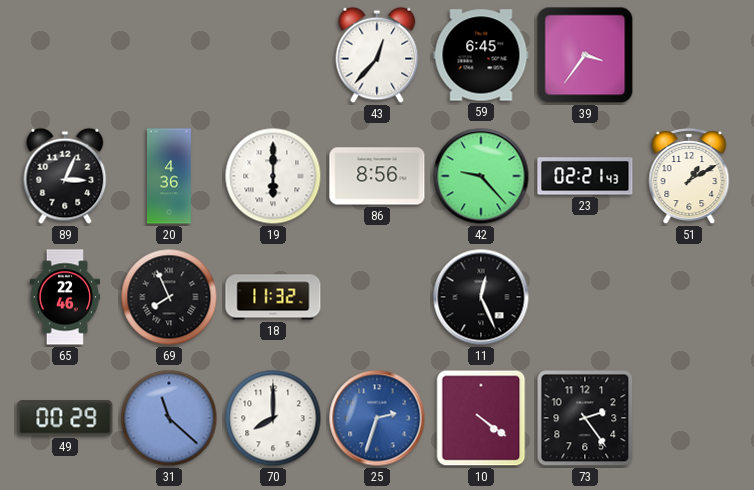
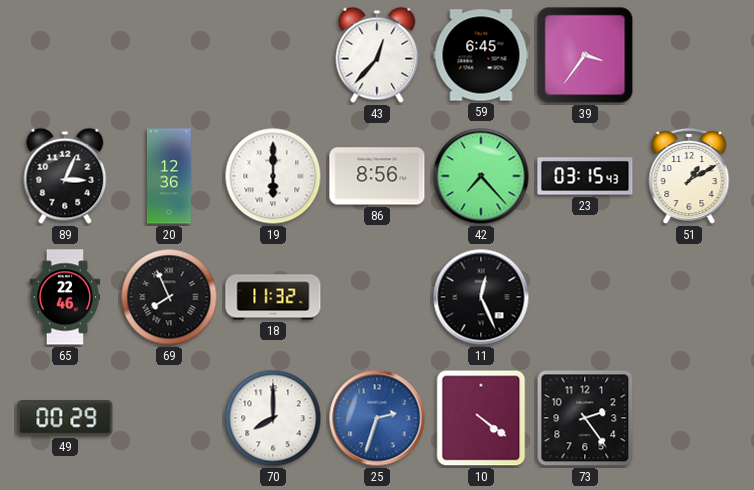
20: 4:36 -> 12:36
42: 9:23 -> 7:23
23: 02:21 -> 03:15
31: 11:22 -> none
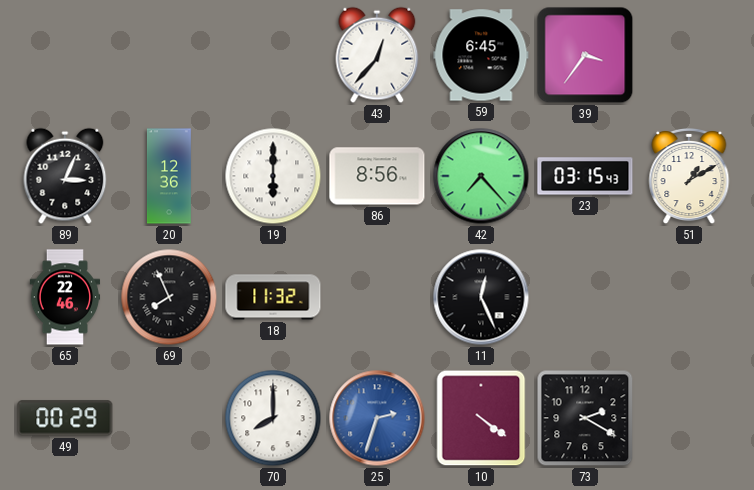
73: 2:24 -> 2:20
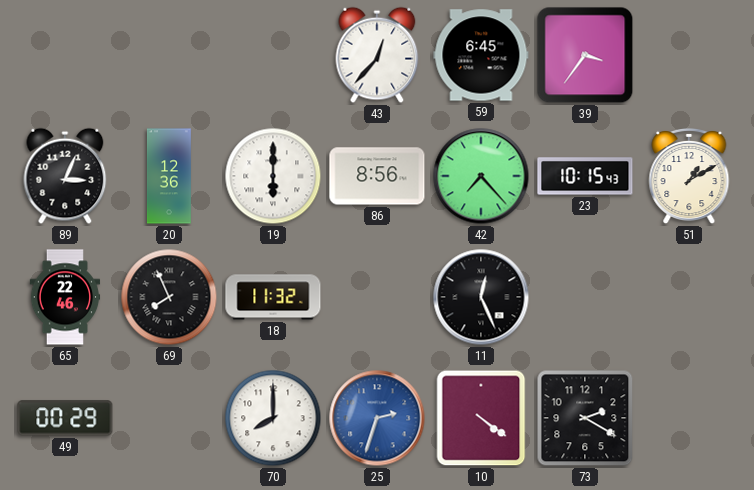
23: 03:15 -> 10:15
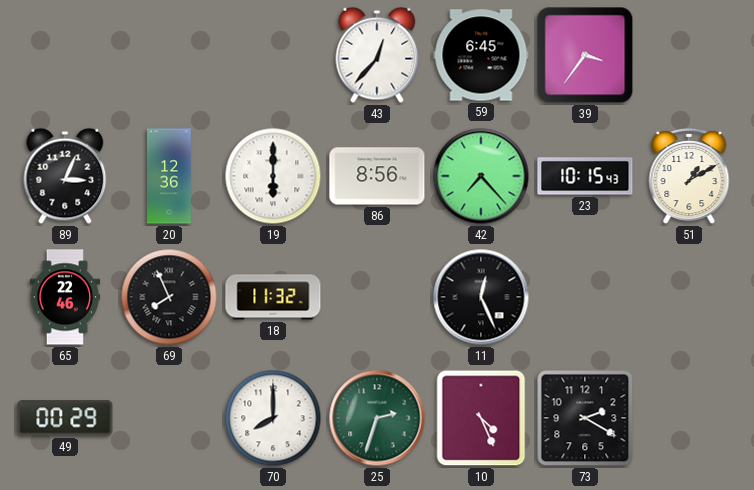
25 dial: blue -> green
10: 4:21 -> 4:26
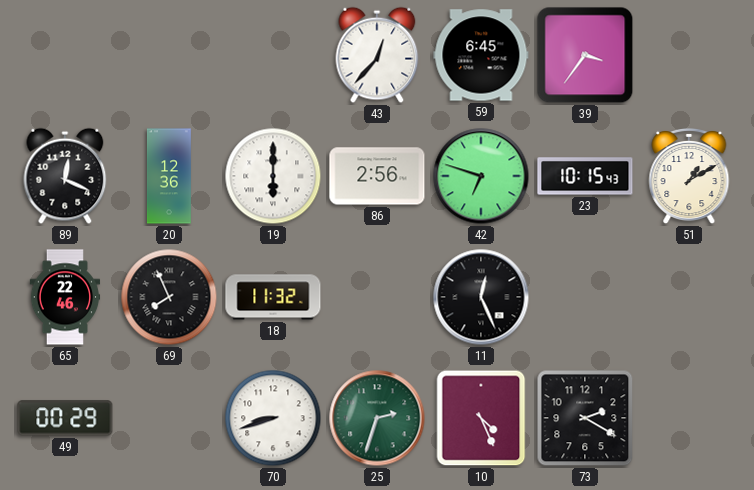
89: 3:04 -> 12:19
86: 8:56 -> 2:56
42: 7:23 -> 6:48
70: 8:00 -> 8:42
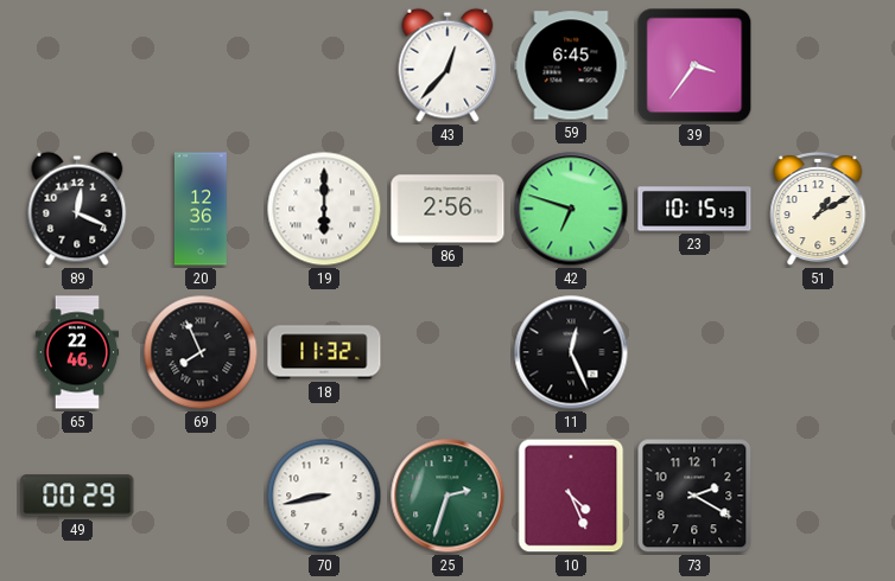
70: 8:42 -> 8:43
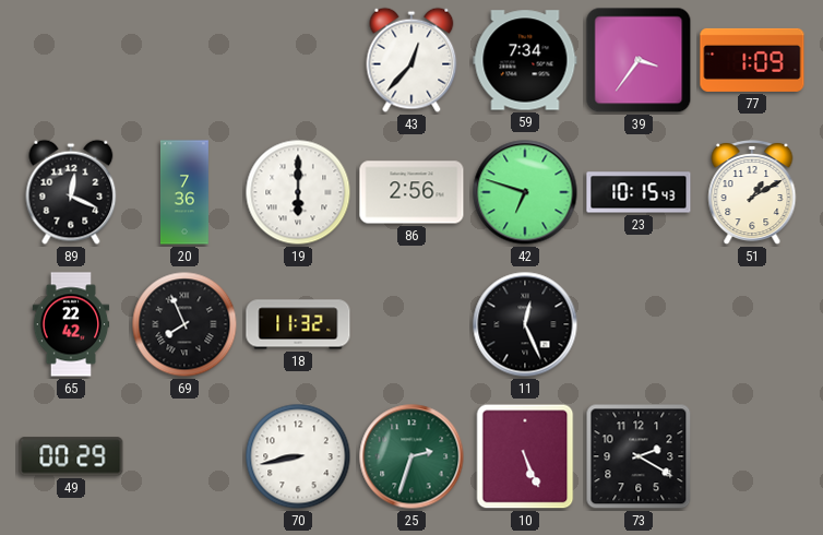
59: 6:45 -> 7:34
77: none -> 1:09
20: 12:36 -> 7:36
65: 22:46 -> 22:42
10: 4:26 -> 5:26
